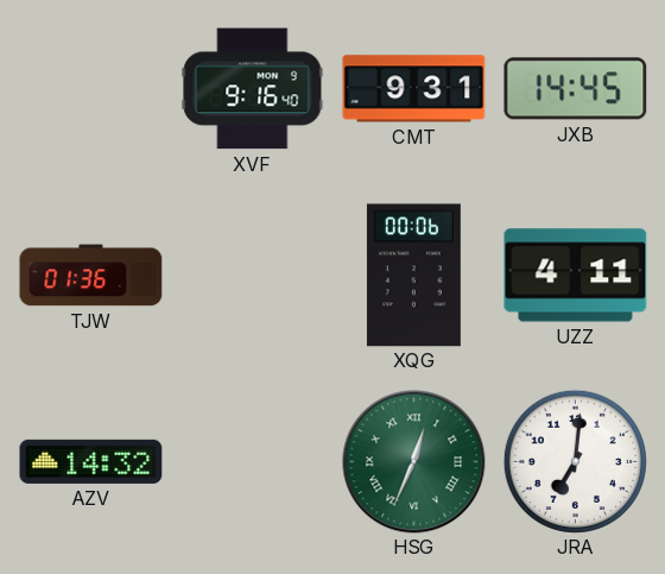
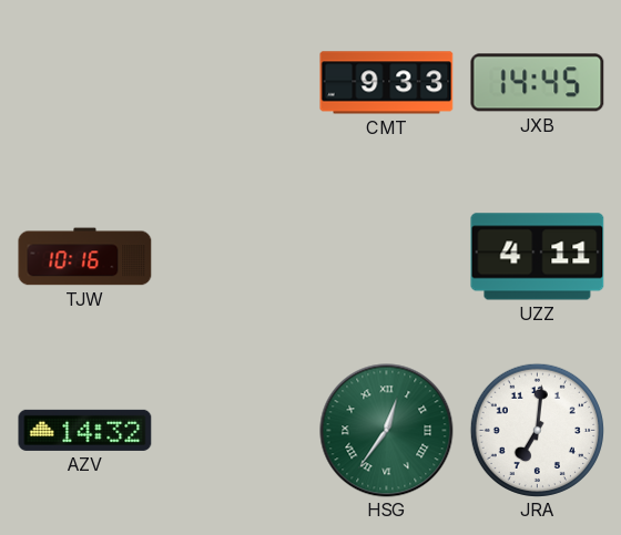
XVF: 9:16 -> none
CMT: 9:31 -> 9:33
TJW: 01:36 -> 10:16
XQG: 00:06 -> none
HSG: 12:34 -> 12:36
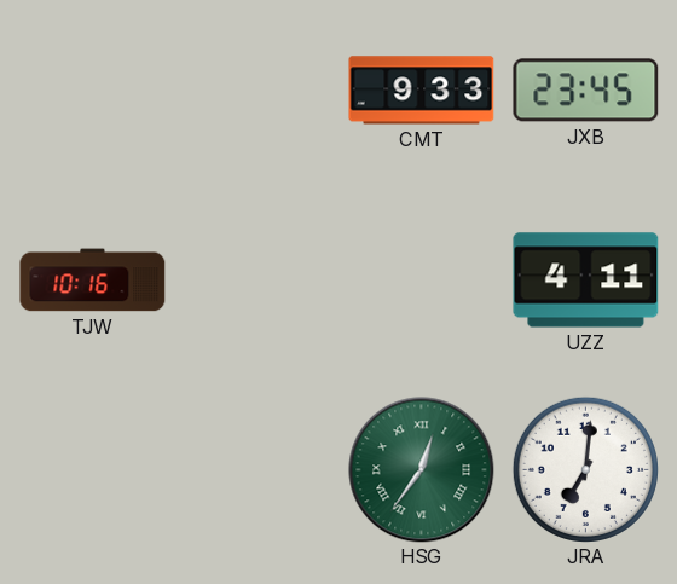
JXB: 14:45 -> 23:45
AZV: 14:32 -> none
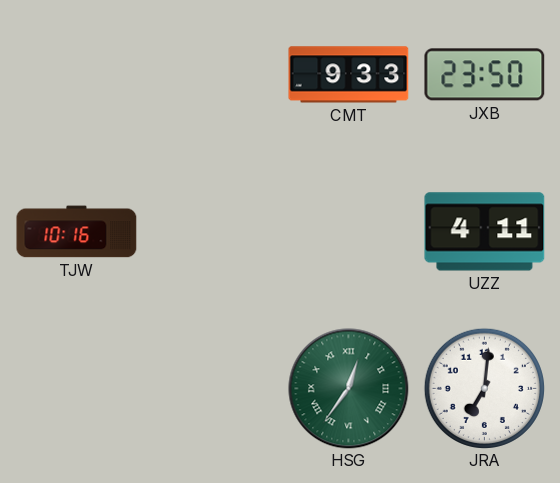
JXB: 23:45 -> 23:50
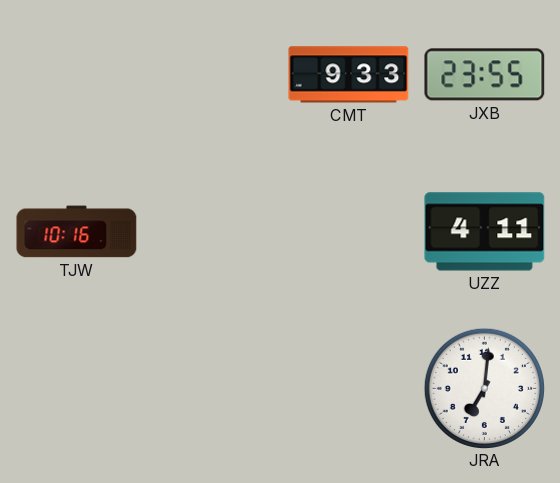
JXB: 23:50 -> 23:55
HSG: 12:36 -> none
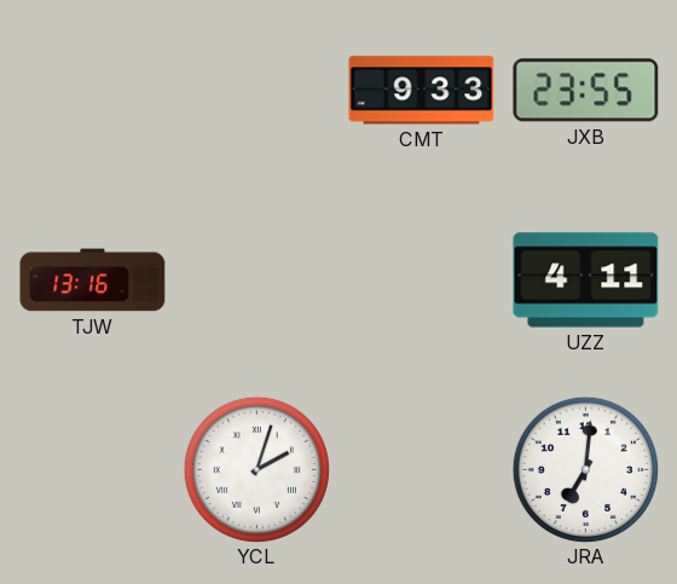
TJW: 10:16 -> 13:16
YCL: none -> 2:03
